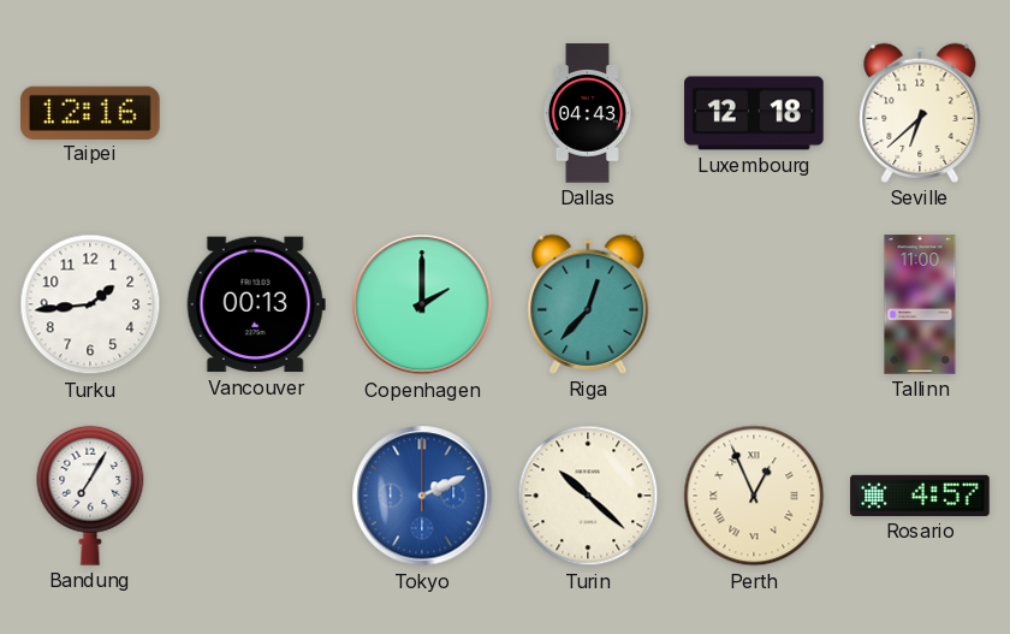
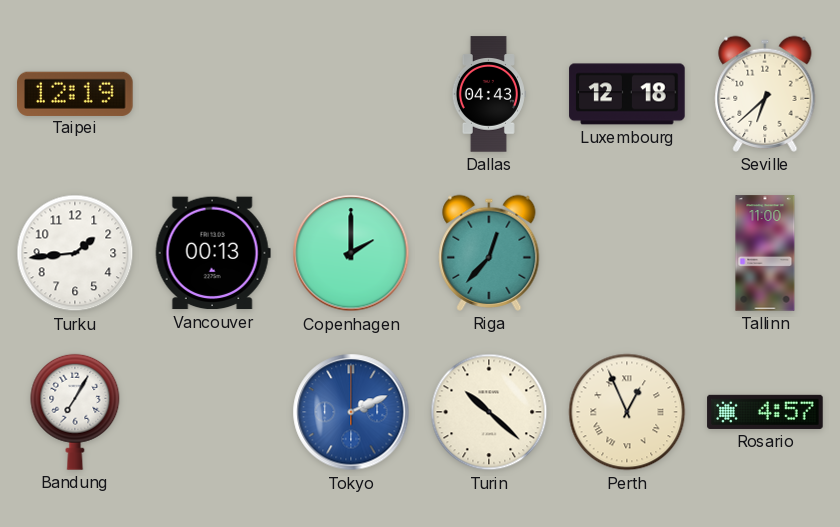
Taipei: 12:16 -> 12:19
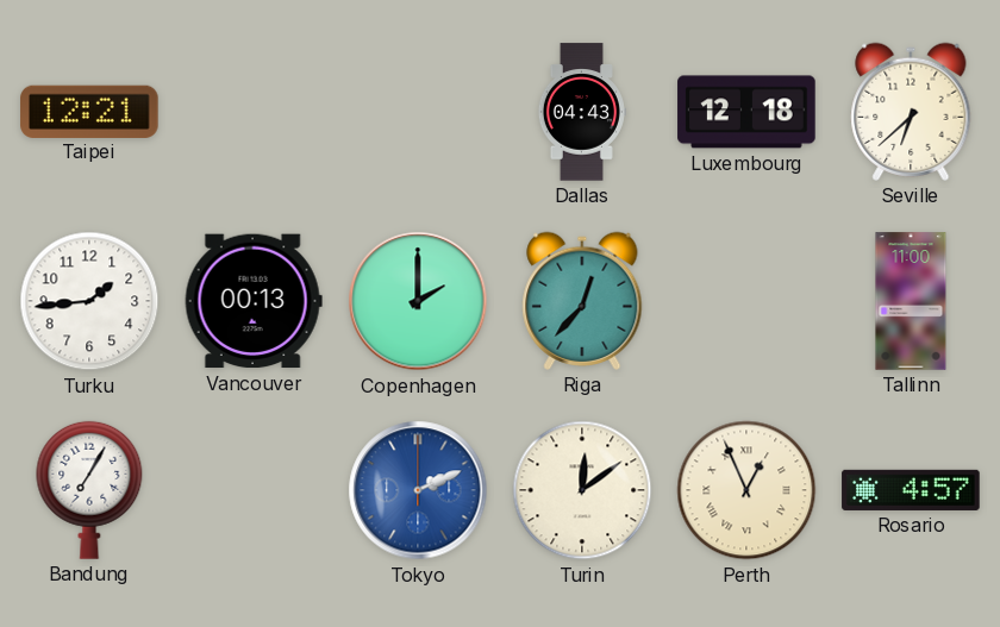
Taipei: 12:19 -> 12:21
Turin: 10:22 -> 12:09
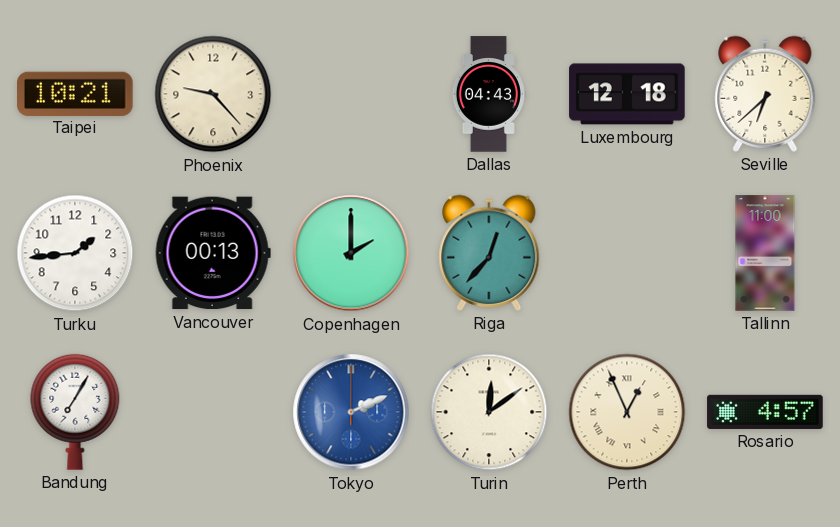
Taipei: 12:21 -> 10:21
Phoenix: none -> 9:23
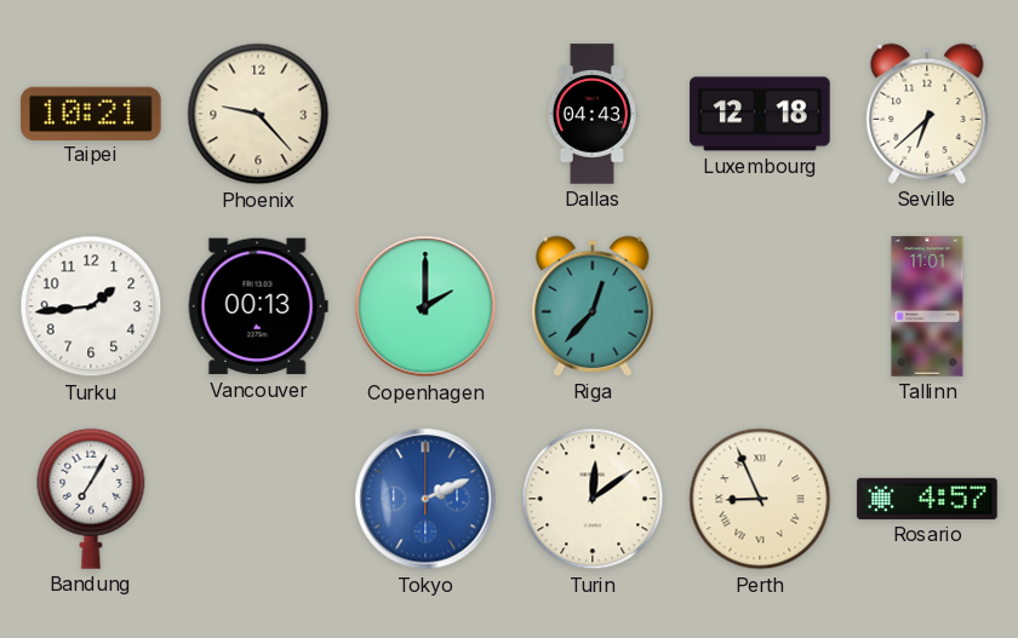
Tallinn: 11:00 -> 11:01
Perth: 12:56 -> 8:56
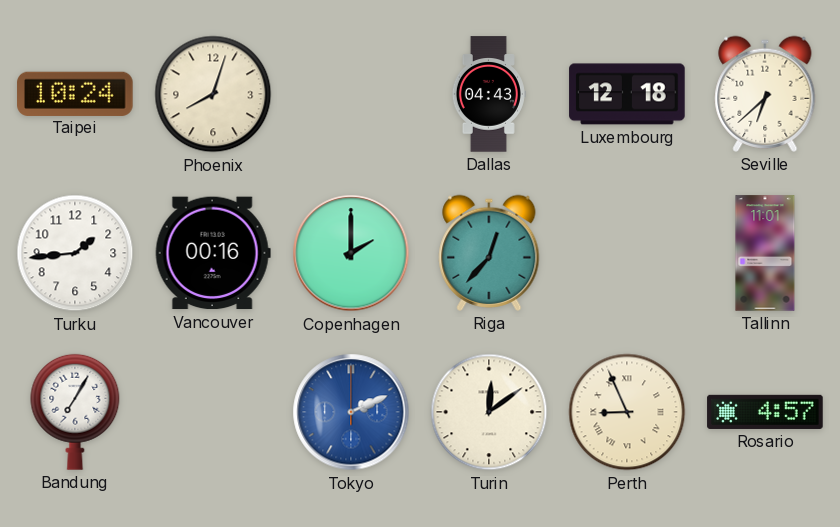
Taipei: 10:21 -> 10:24
Phoenix: 9:23 -> 8:03
Vancouver: 00:13 -> 00:16
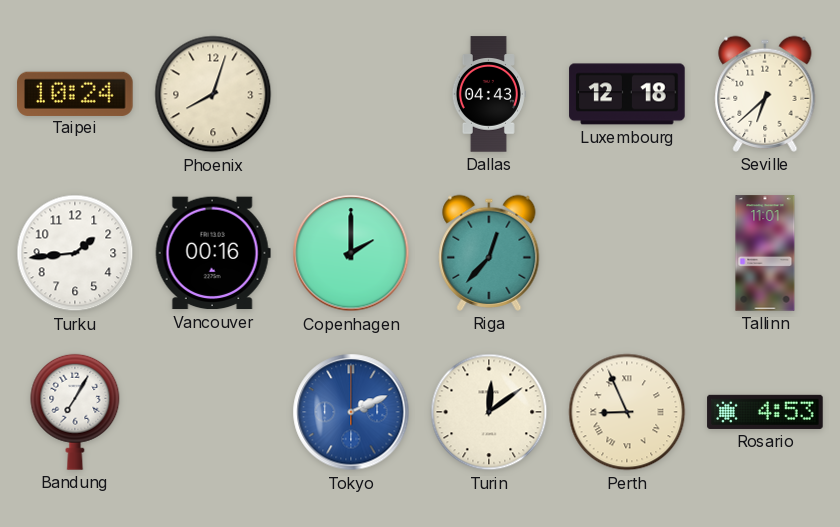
Rosario: 4:57 -> 4:53
